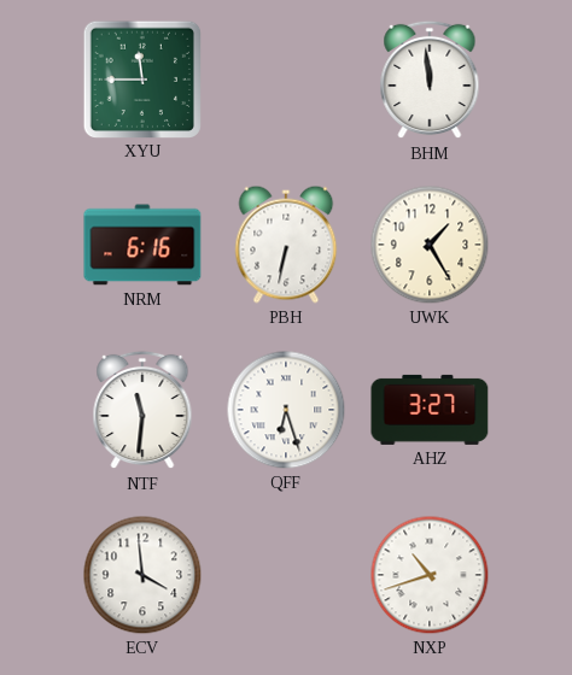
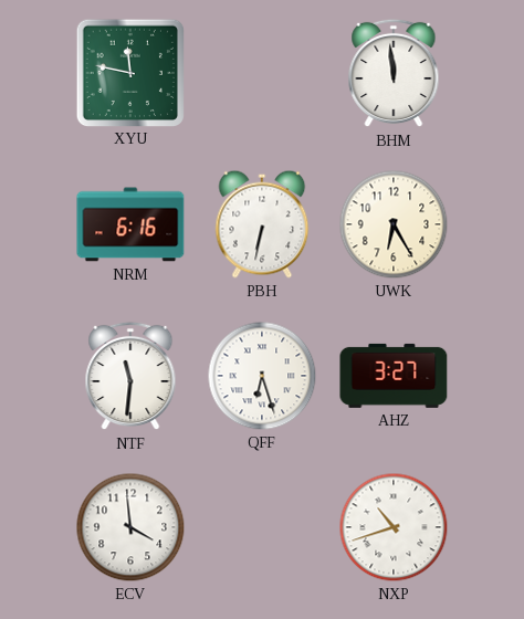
XYU: 11:45 -> 11:47
UWK: 1:25 -> 6:25
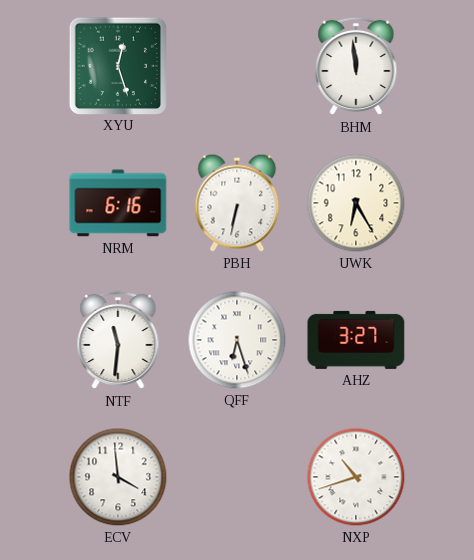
XYU: 11:47 -> 12:27
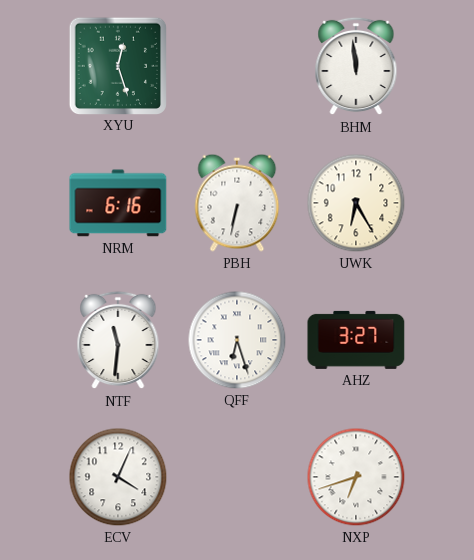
ECV: 3:59 -> 4:04
NXP: 10:42 -> 6:42
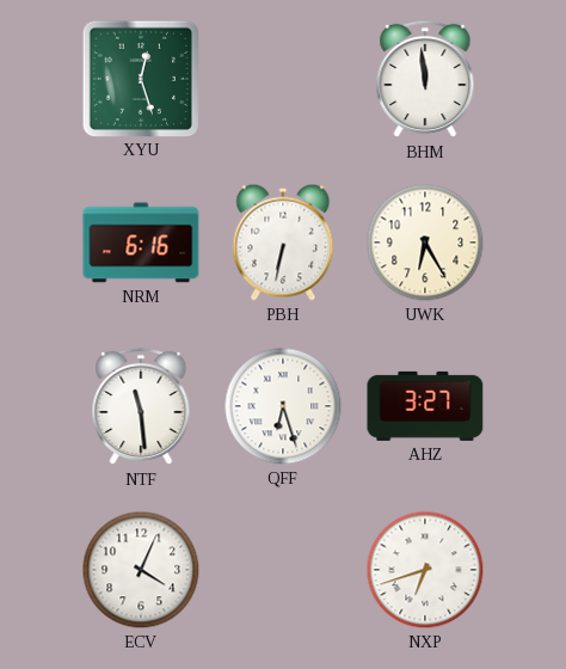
NTF: 11:31 -> 11:29
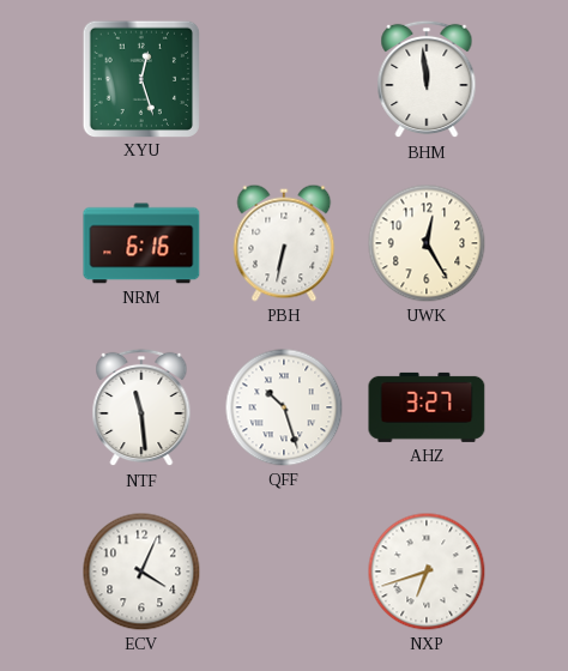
UWK: 6:25 -> 12:25
QFF: 6:27 -> 10:27
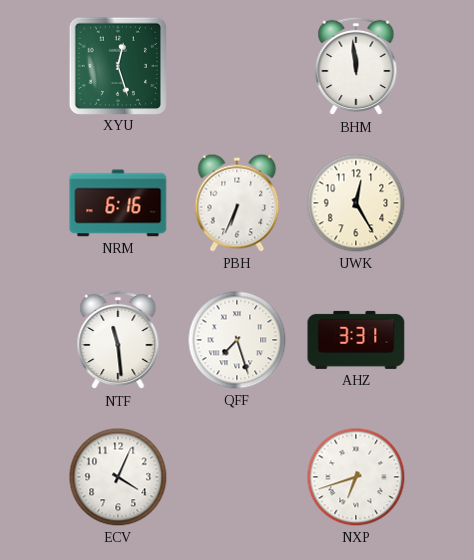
PBH: 6:32 -> 6:34
QFF: 10:27 -> 7:27
AHZ: 3:27 -> 3:31
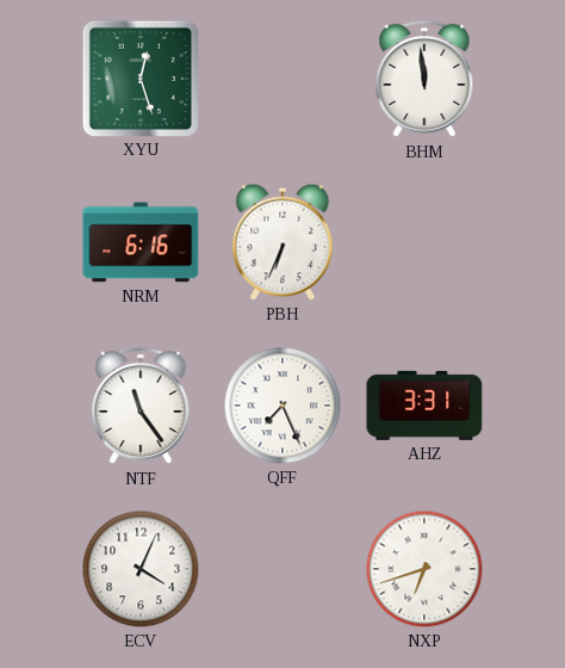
UWK: 12:25 -> none
NTF: 11:29 -> 11:24
QFF: 7:27 -> 7:26
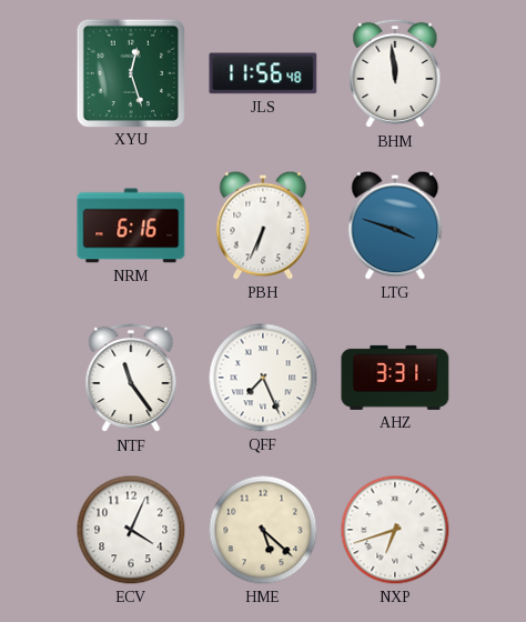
JLS: none -> 11:56
LTG: none -> 3:48
HME: none -> 5:22
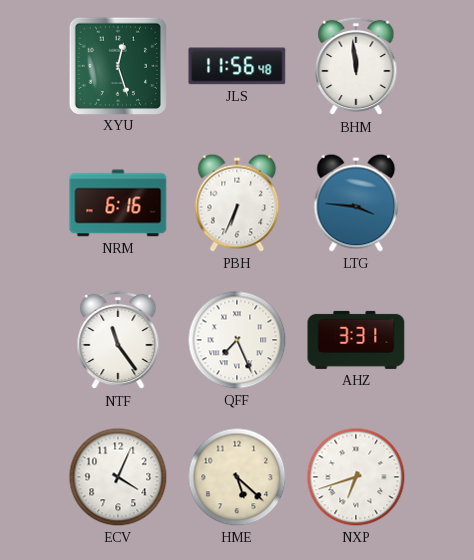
LTG: 3:48 -> 3:46
